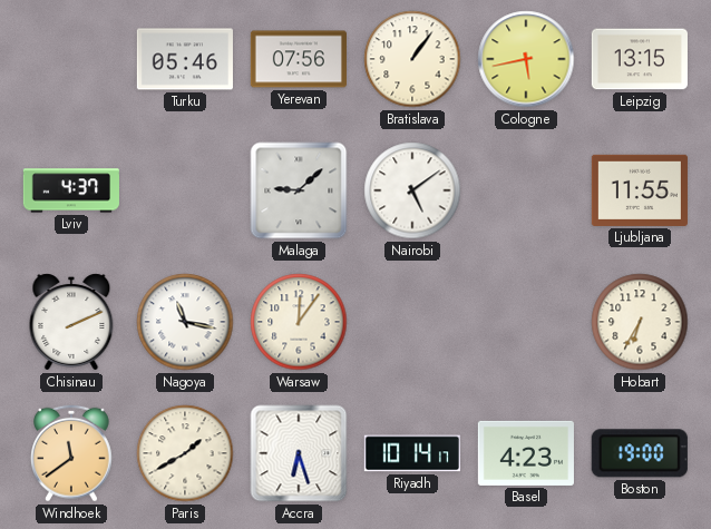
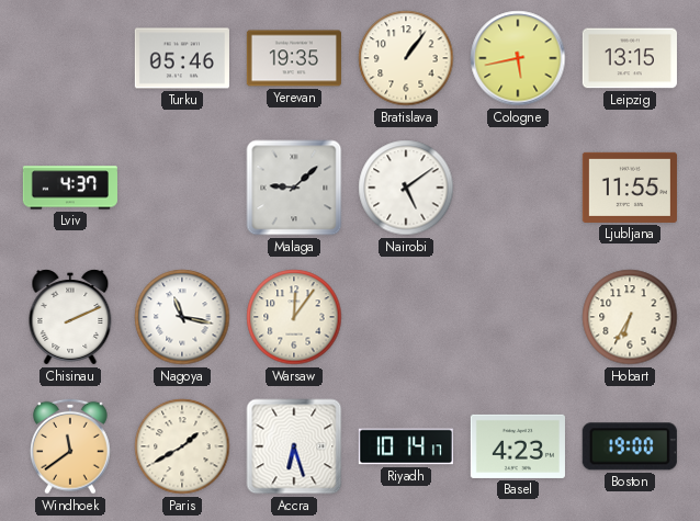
Yerevan: 07:56 -> 19:35
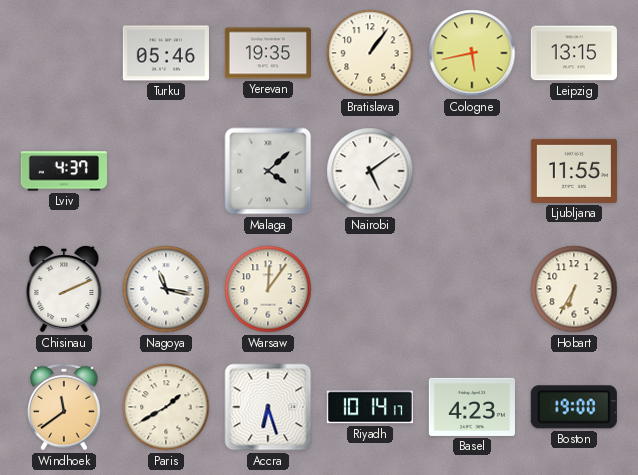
Malaga: 9:08 -> 4:08
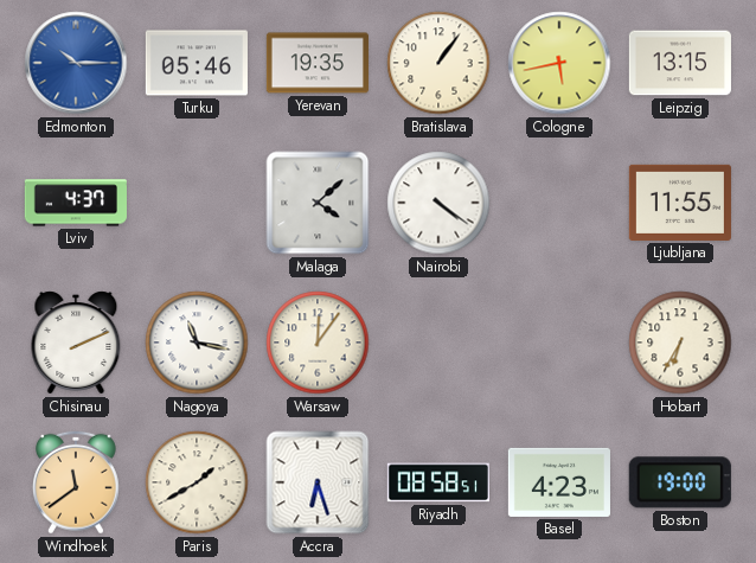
Edmonton: none -> 10:15
Nairobi: 5:09 -> 4:21
Riyadh: 10:14 -> 08:58
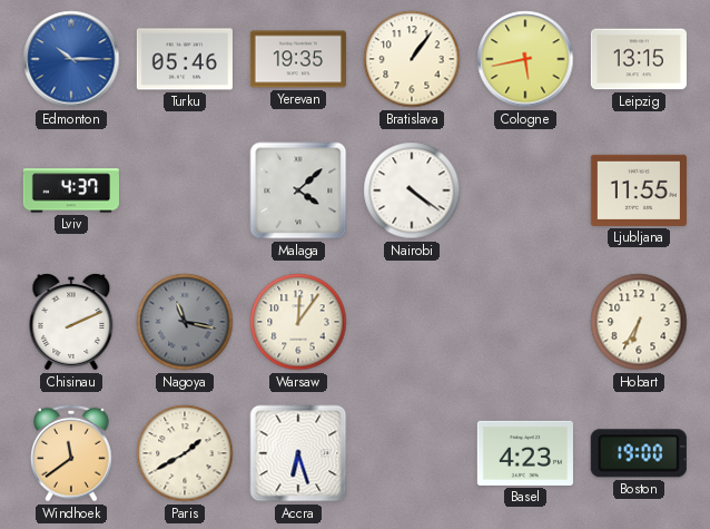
Nagoya dial: white -> grey
Riyadh: 08:58 -> none
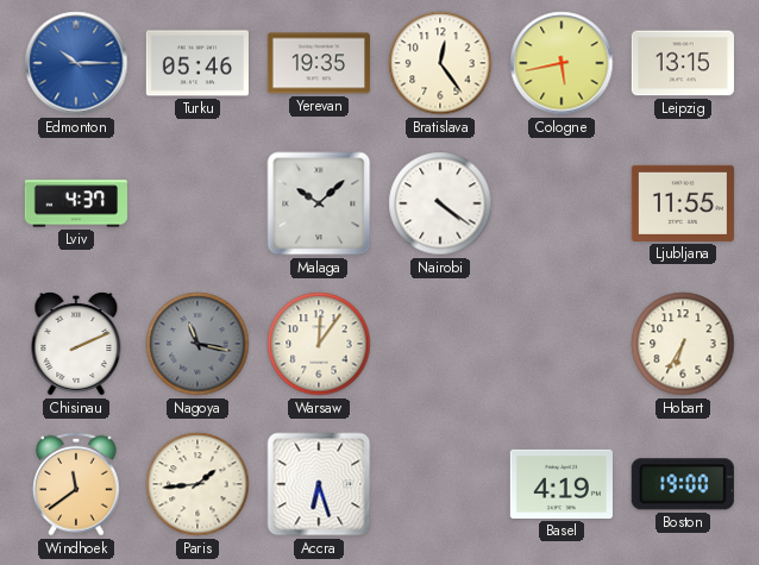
Bratislava: 1:06 -> 12:24
Malaga: 4:08 -> 10:08
Paris: 1:40 -> 1:44
Basel: 4:23 -> 4:19
